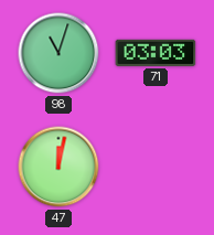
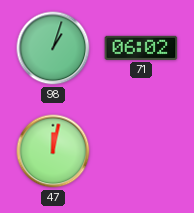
98: 11:03 -> 1:03
71: 03:03 -> 06:02
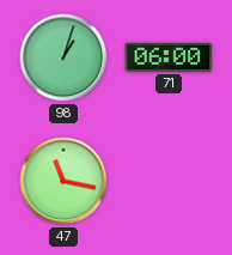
71: 06:02 -> 06:00
47: 12:02 -> 11:17
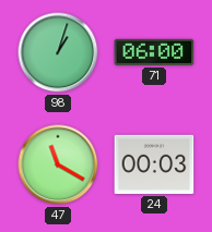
47: 11:17 -> 11:20
24: none -> 00:03
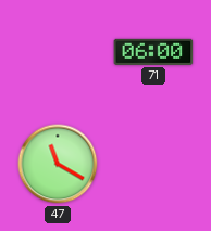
98: 1:03 -> none
24: 00:03 -> none
